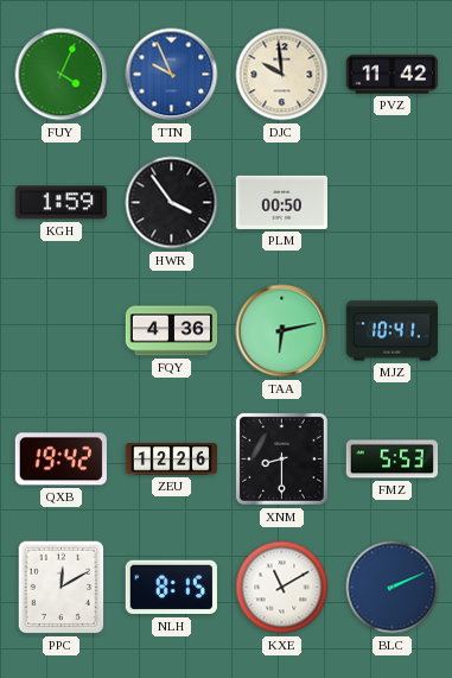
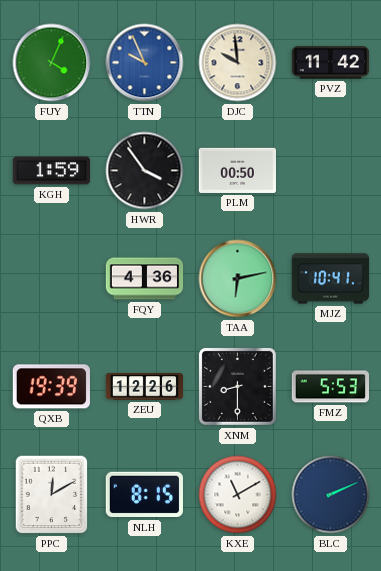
QXB: 19:42 -> 19:39
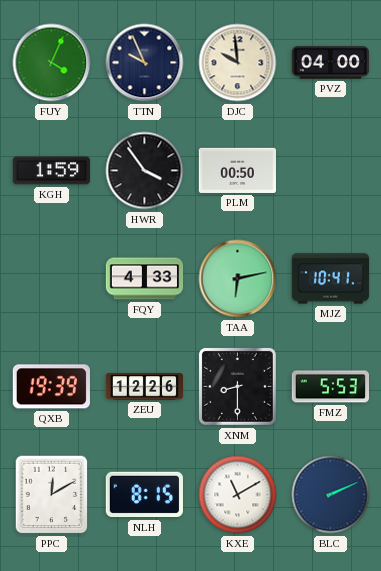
TTN dial: blue -> navy
PVZ: 11:42 -> 04:00
FQY: 4:36 -> 4:33
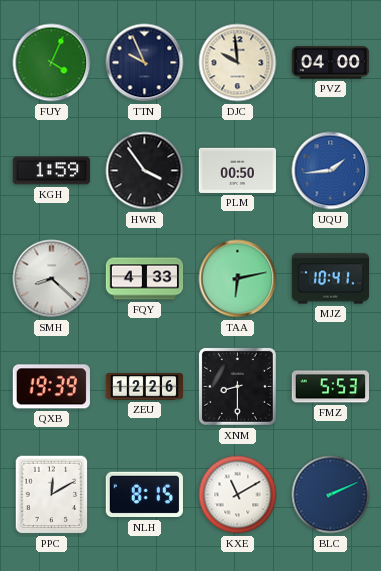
UQU: none -> 1:44
SMH: none -> 8:22
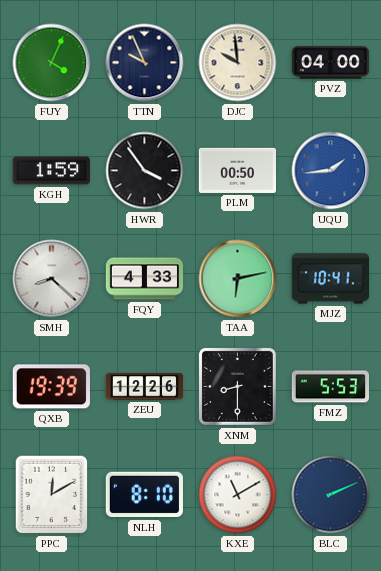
NLH: 8:15 -> 8:10
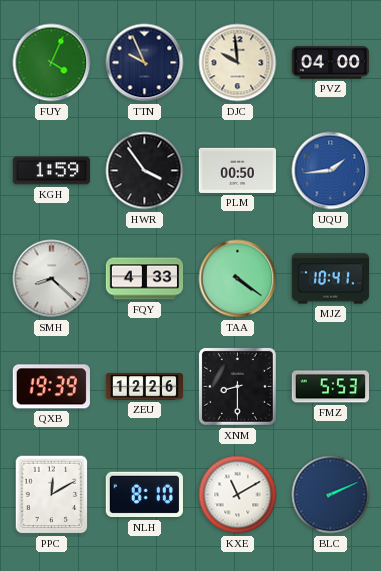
TAA: 6:13 -> 4:21
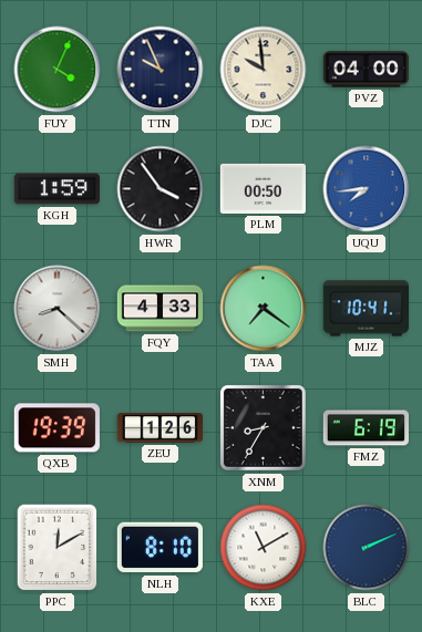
UQU: 1:44 -> 7:44
TAA: 4:21 -> 7:21
ZEU: 12:26 -> 1:26
XNM: 8:30 -> 8:35
FMZ: 5:53 -> 6:19
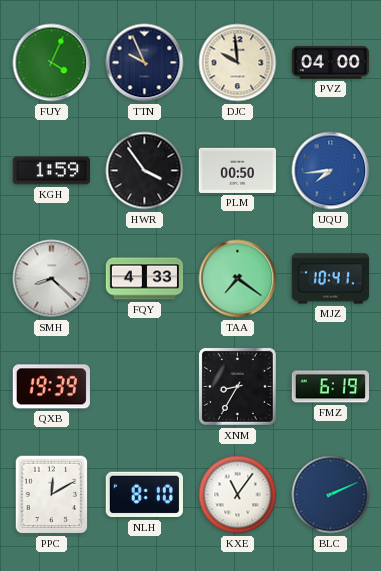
ZEU: 1:26 -> none
KXE: 11:10 -> 11:06
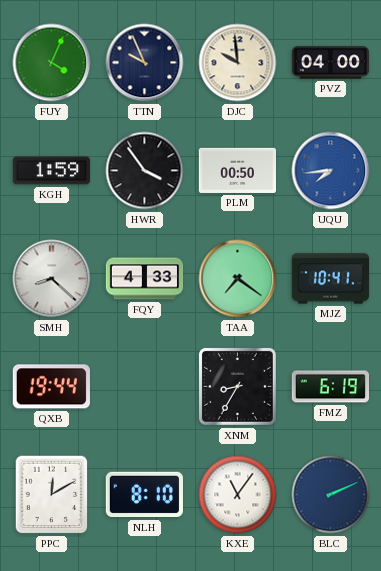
QXB: 19:39 -> 19:44
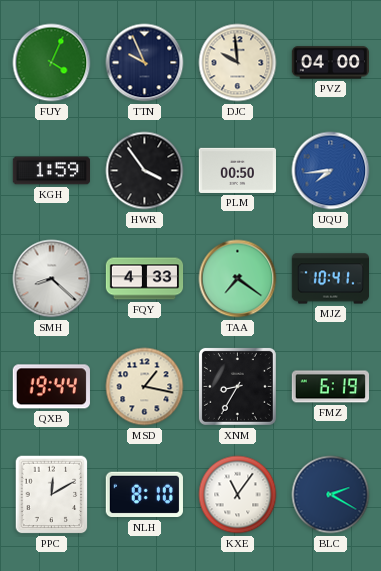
MSD: none -> 1:17
BLC: 2:11 -> 2:20
